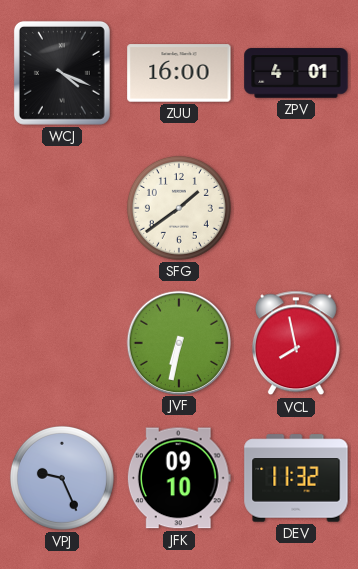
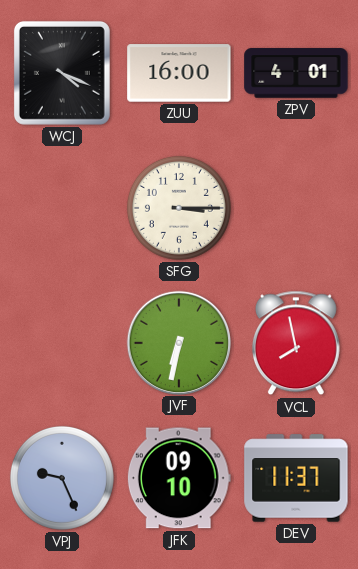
SFG: 1:39 -> 3:15
DEV: 11:32 -> 11:37
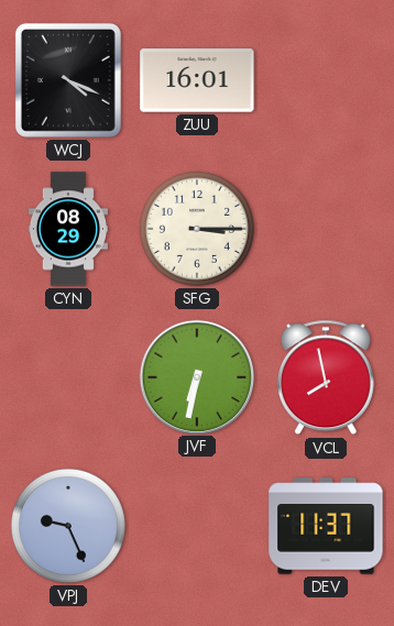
ZUU: 16:00 -> 16:01
ZPV: 4:01 -> none
CYN: none -> 08:29
JFK: 09:10 -> none
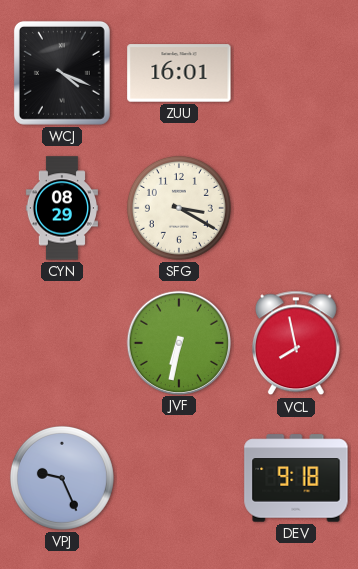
SFG: 3:15 -> 3:20
DEV: 11:37 -> 9:18
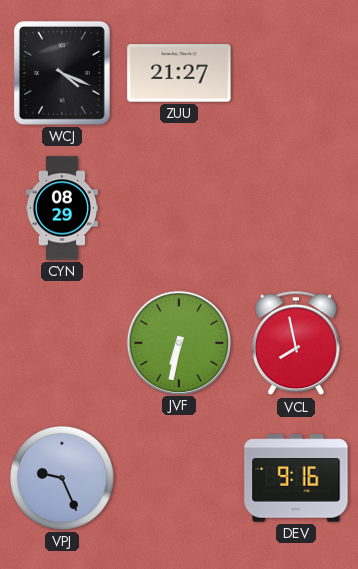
ZUU: 16:01 -> 21:27
SFG: 3:20 -> none
DEV: 9:18 -> 9:16
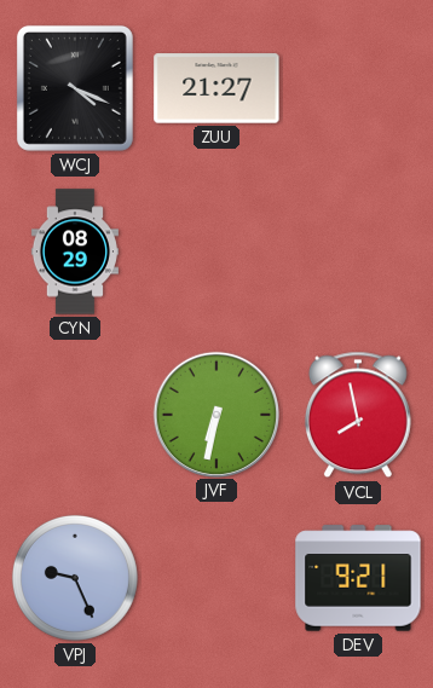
DEV: 9:16 -> 9:21
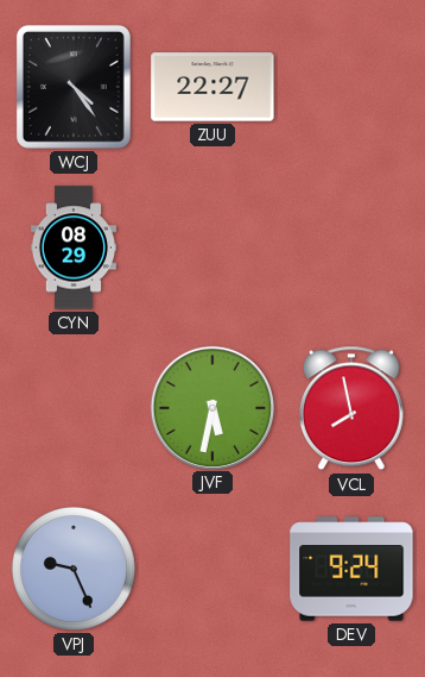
WCJ: 4:19 -> 4:24
ZUU: 21:27 -> 22:27
JVF: 6:32 -> 5:32
DEV: 9:21 -> 9:24
